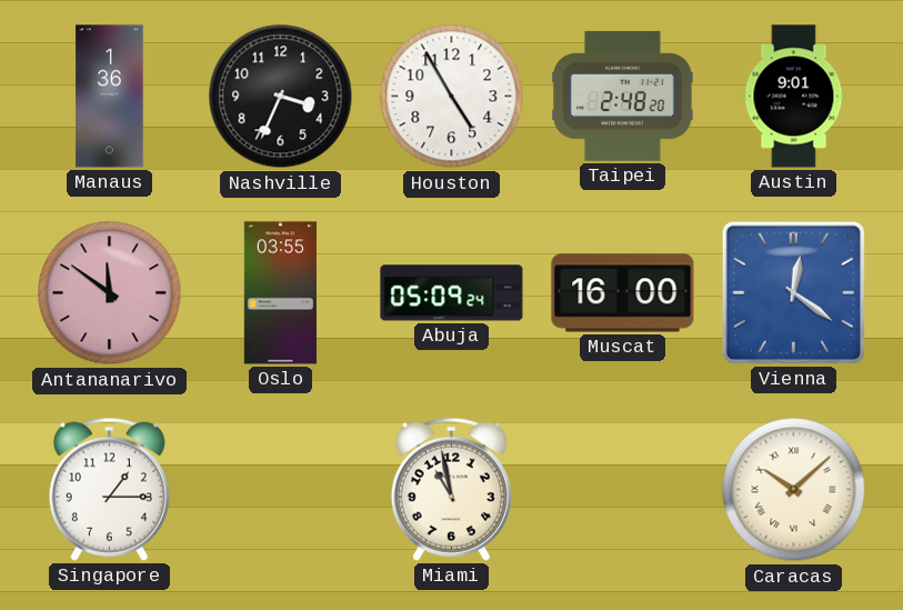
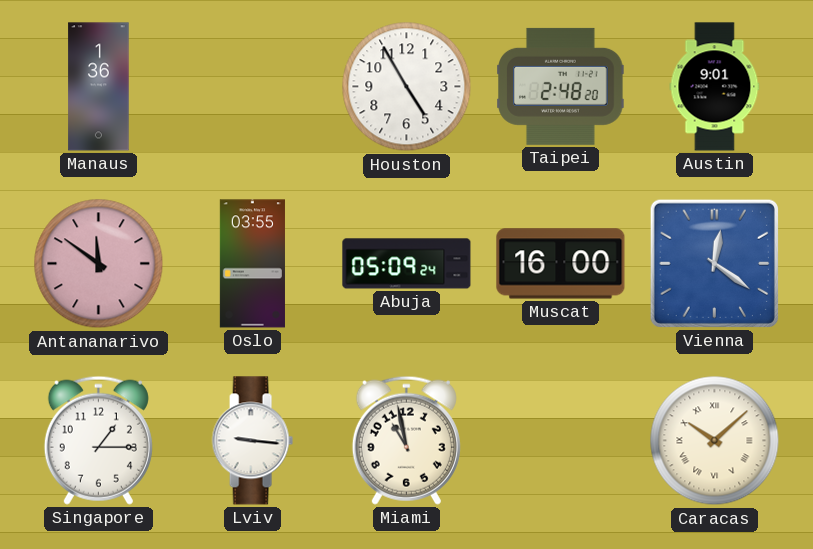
Nashville: 3:34 -> none
Lviv: none -> 9:16
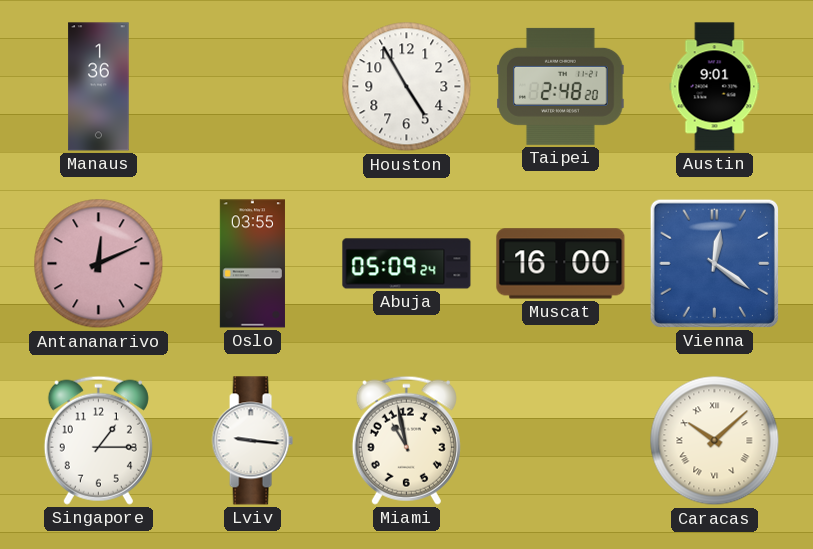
Antananarivo: 11:51 -> 12:11
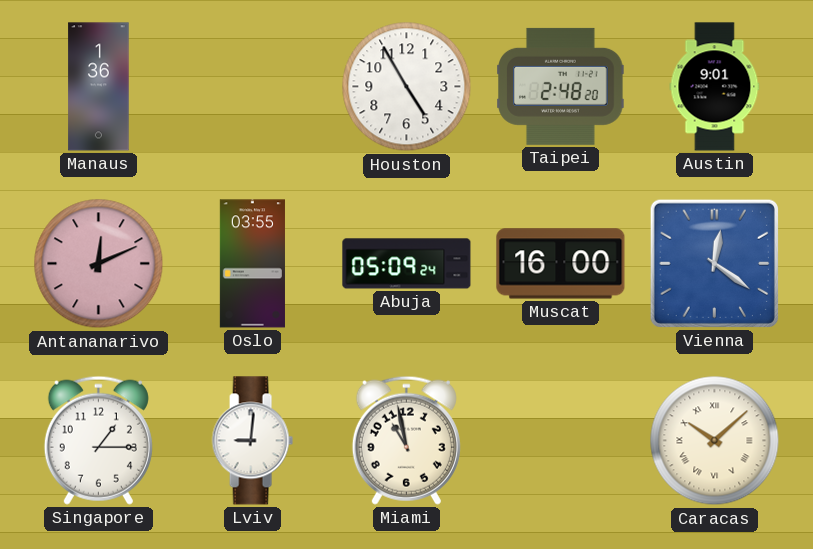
Lviv: 9:16 -> 9:01
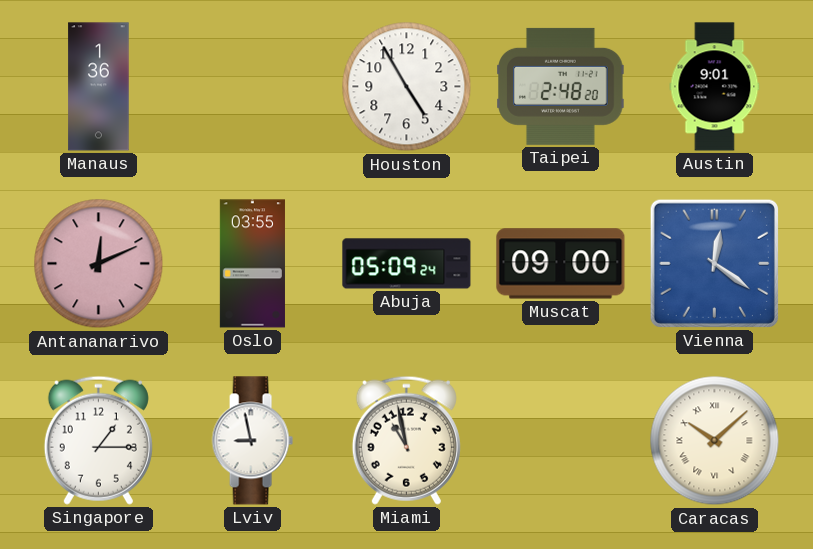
Muscat: 16:00 -> 09:00
Lviv: 9:01 -> 8:58
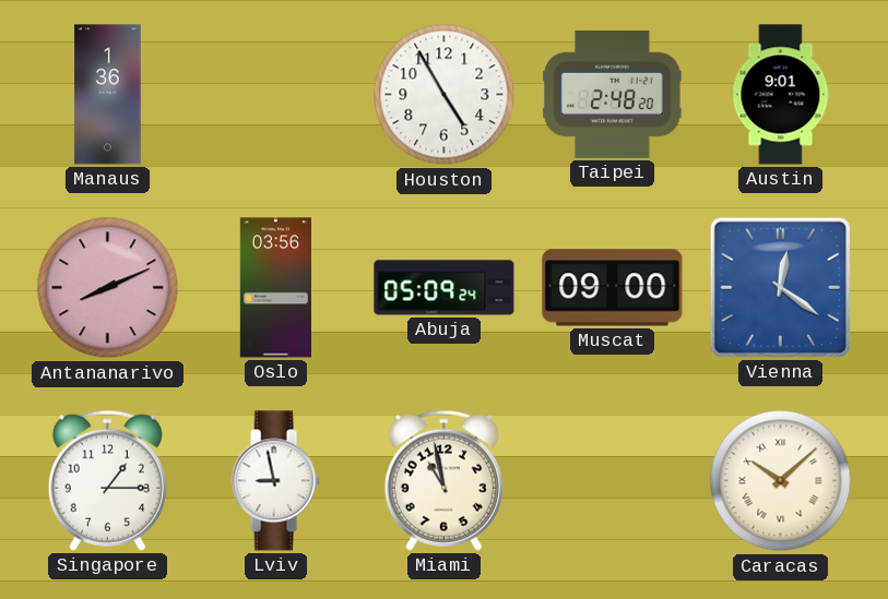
Antananarivo: 12:11 -> 8:11
Oslo: 03:55 -> 03:56
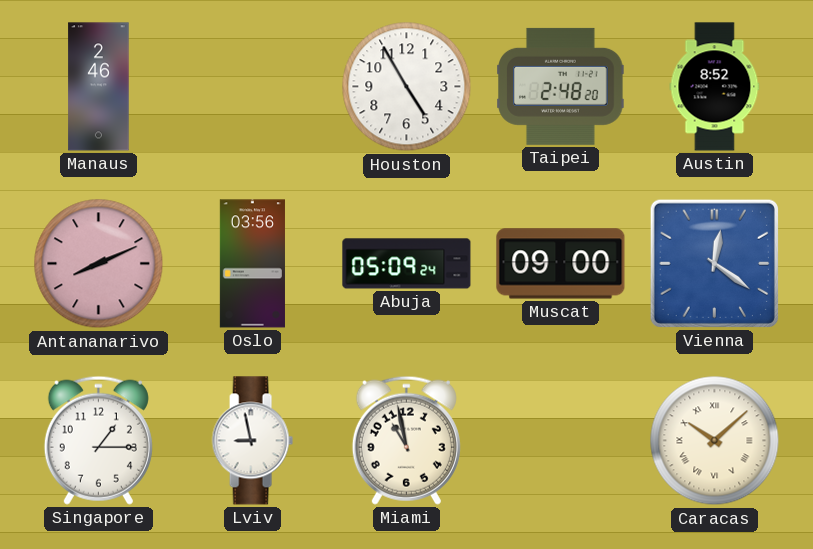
Manaus: 1:36 -> 2:46
Austin: 9:01 -> 8:52
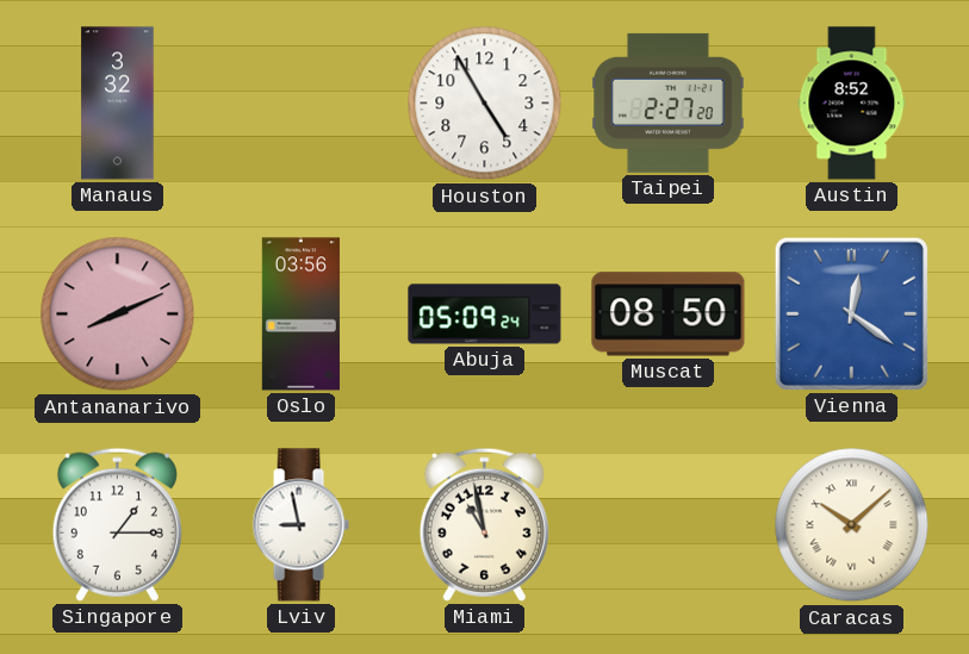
Manaus: 2:46 -> 3:32
Taipei: 2:48 -> 2:27
Muscat: 09:00 -> 08:50
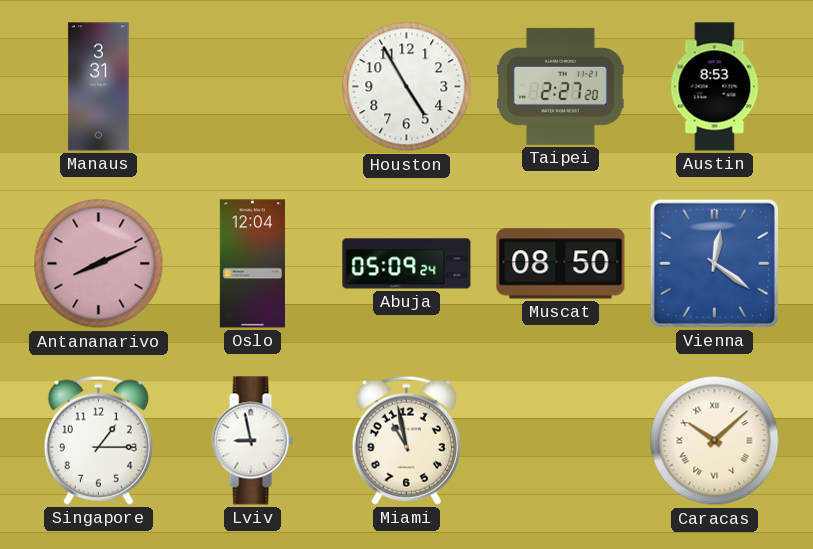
Manaus: 3:32 -> 3:31
Austin: 8:52 -> 8:53
Oslo: 03:56 -> 12:04
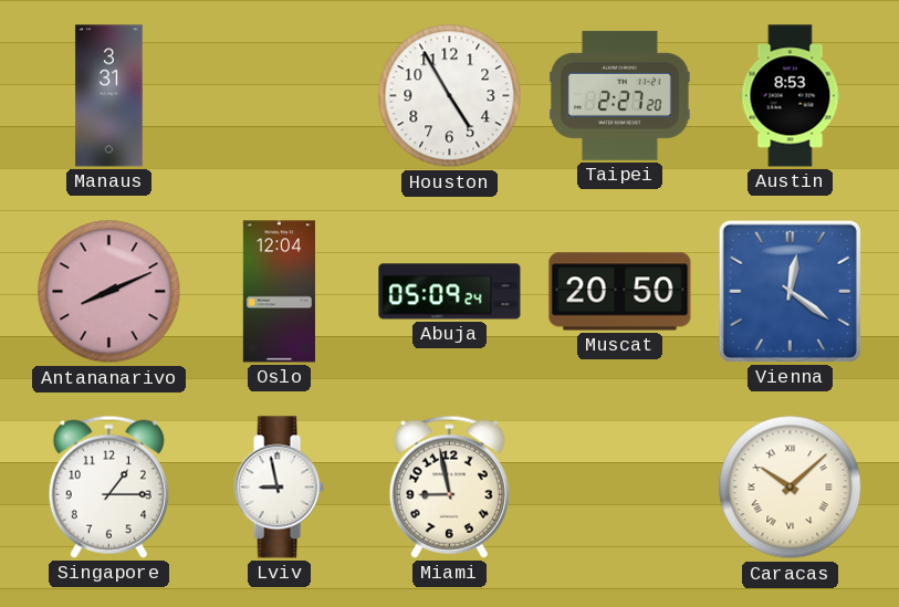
Muscat: 08:50 -> 20:50
Miami: 10:58 -> 8:58
